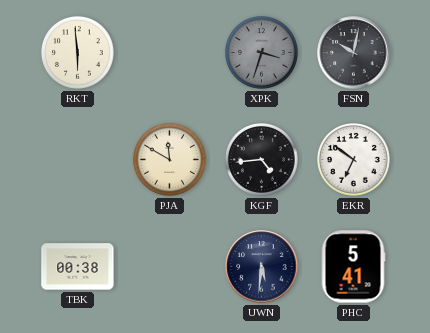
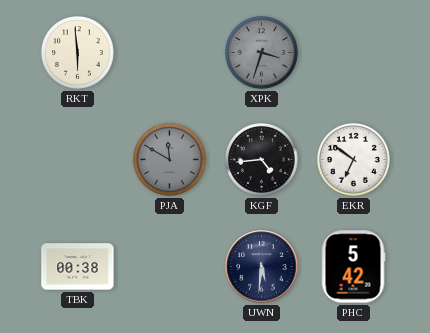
FSN: 10:02 -> none
PJA dial: cream -> grey
PHC: 5:41 -> 5:42
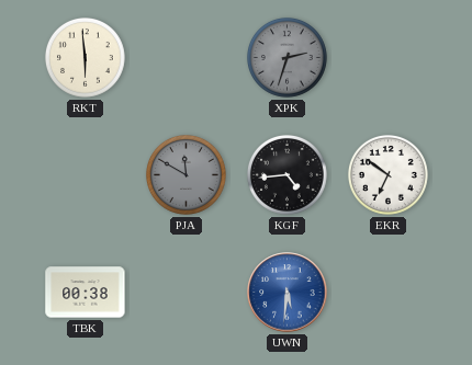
XPK: 3:33 -> 2:33
UWN dial: navy -> blue
PHC: 5:42 -> none
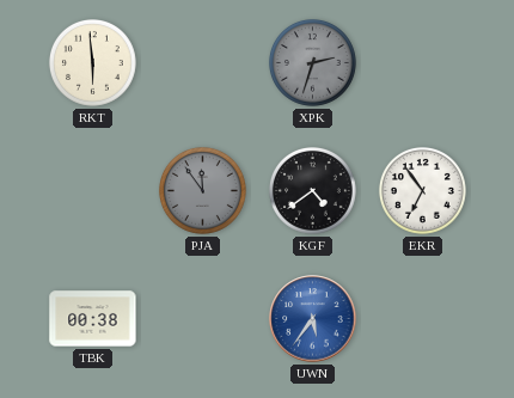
PJA: 11:50 -> 11:54
KGF: 4:44 -> 4:39
EKR: 6:51 -> 6:54
UWN: 5:31 -> 5:36
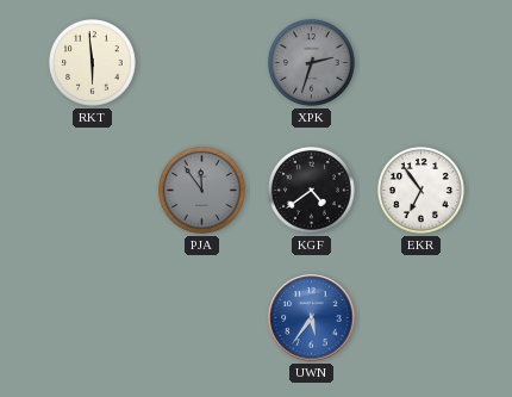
TBK: 00:38 -> none
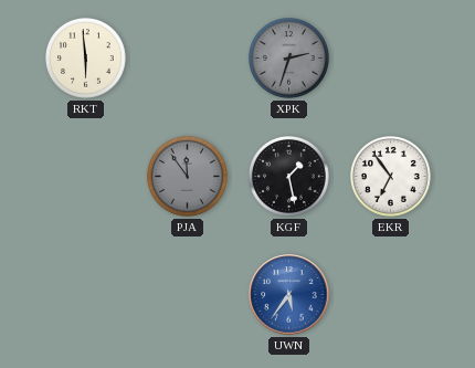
KGF: 4:39 -> 1:28
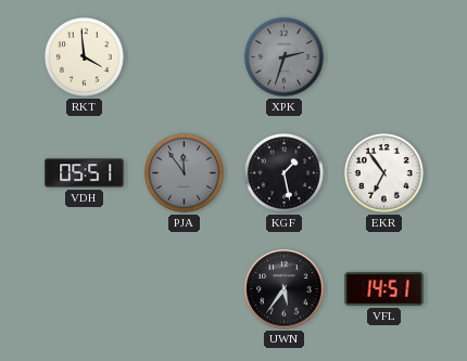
RKT: 5:59 -> 3:59
VDH: none -> 05:51
UWN dial: blue -> black
VFL: none -> 14:51
